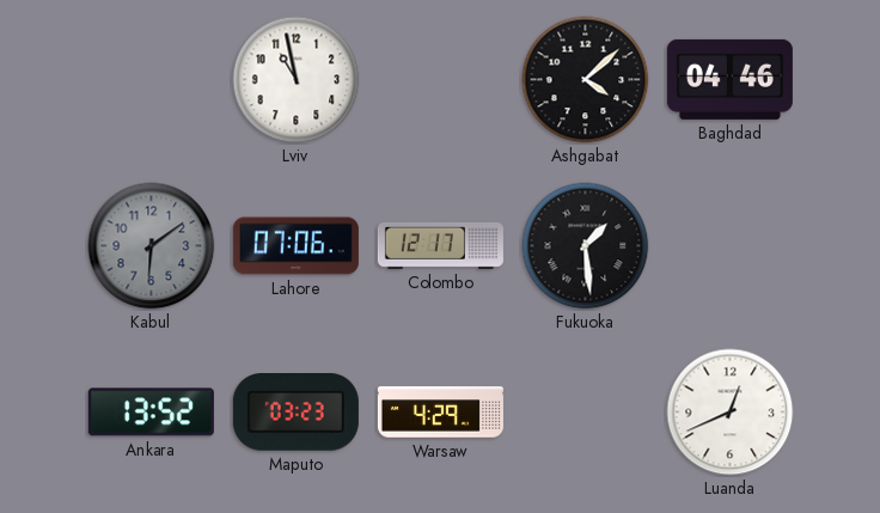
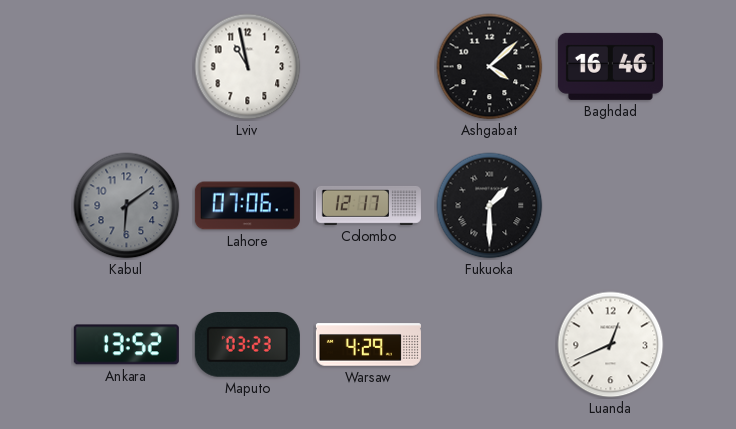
Baghdad: 04:46 -> 16:46
Fukuoka: 1:29 -> 1:30
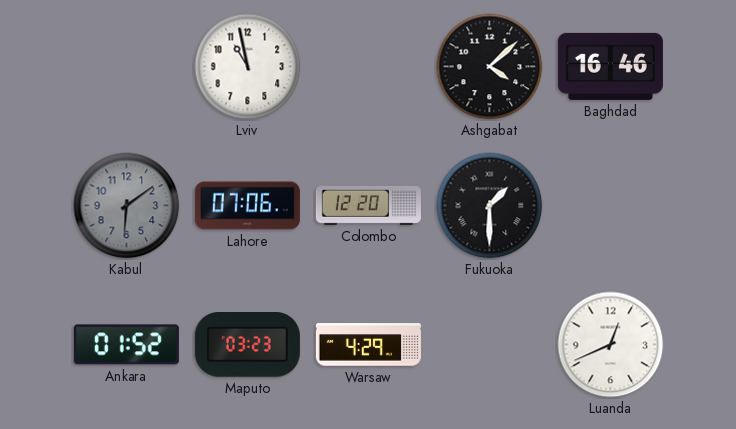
Colombo: 12:17 -> 12:20
Ankara: 13:52 -> 01:52
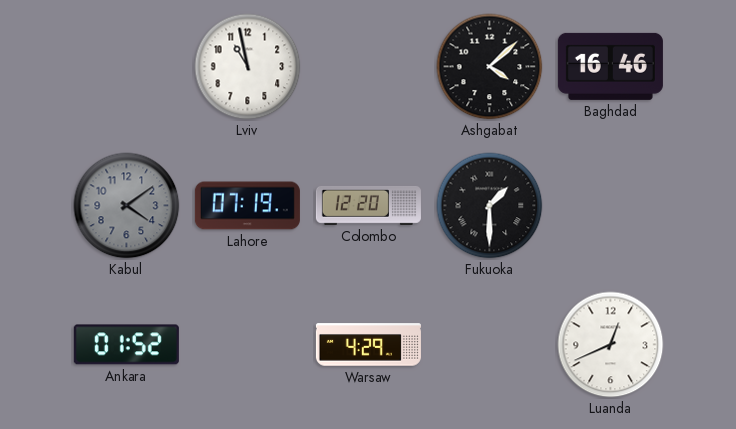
Kabul: 6:09 -> 4:09
Lahore: 07:06 -> 07:19
Maputo: 03:23 -> none
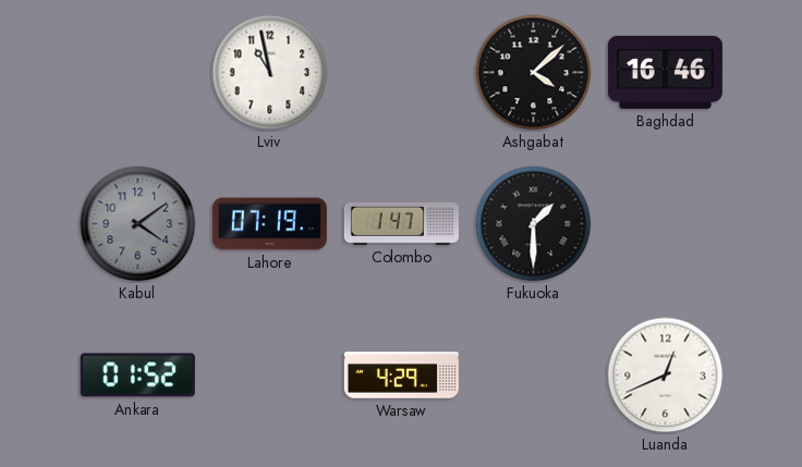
Colombo: 12:20 -> 1:47
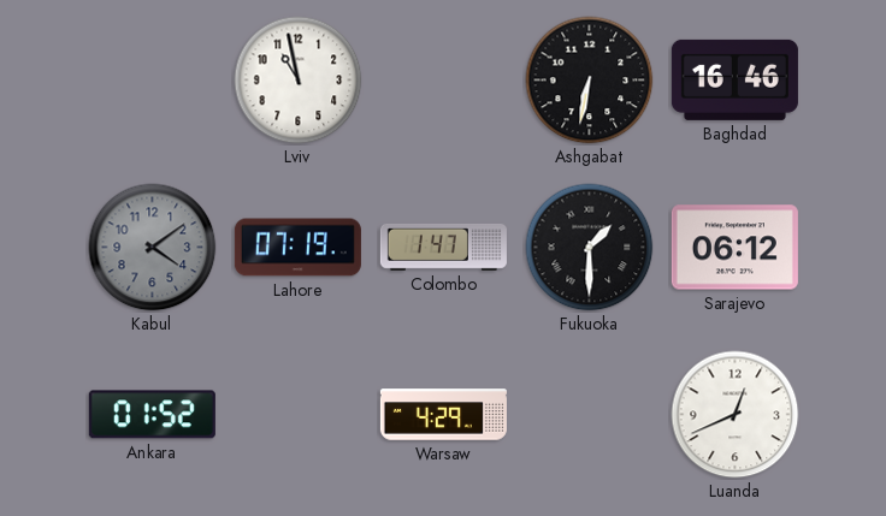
Ashgabat: 4:08 -> 6:32
Sarajevo: none -> 06:12
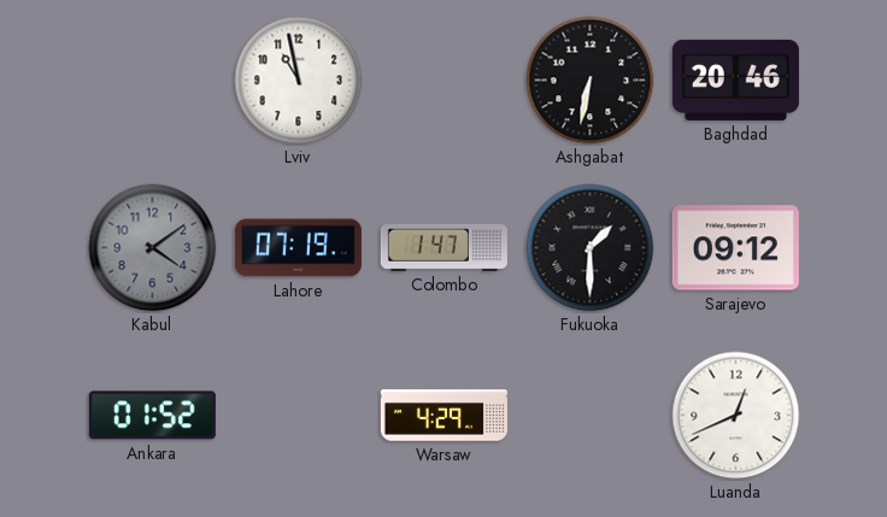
Baghdad: 16:46 -> 20:46
Sarajevo: 06:12 -> 09:12
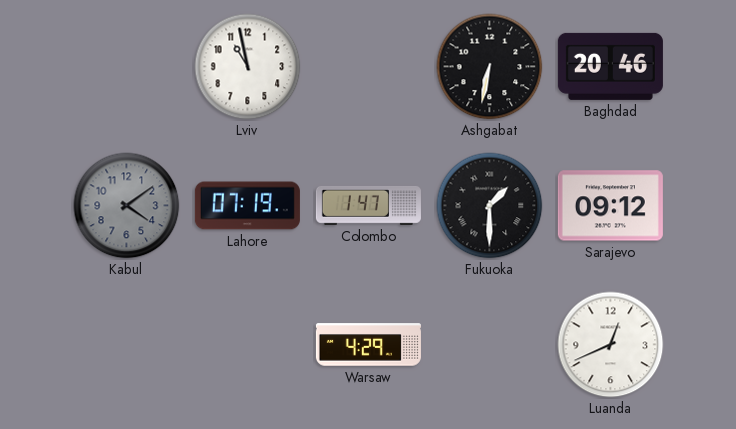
Ankara: 01:52 -> none
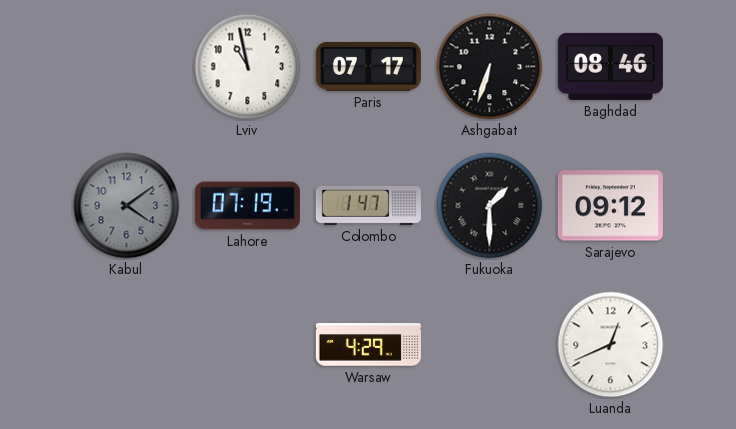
Paris: none -> 07:17
Ashgabat: 6:32 -> 6:33
Baghdad: 20:46 -> 08:46
